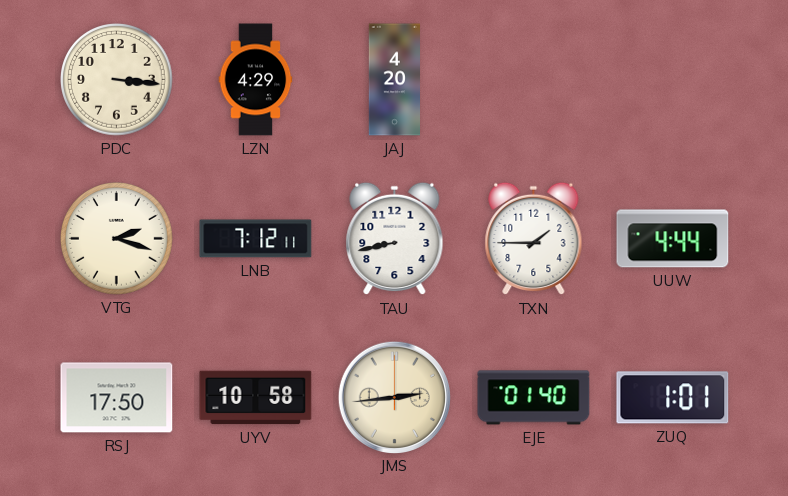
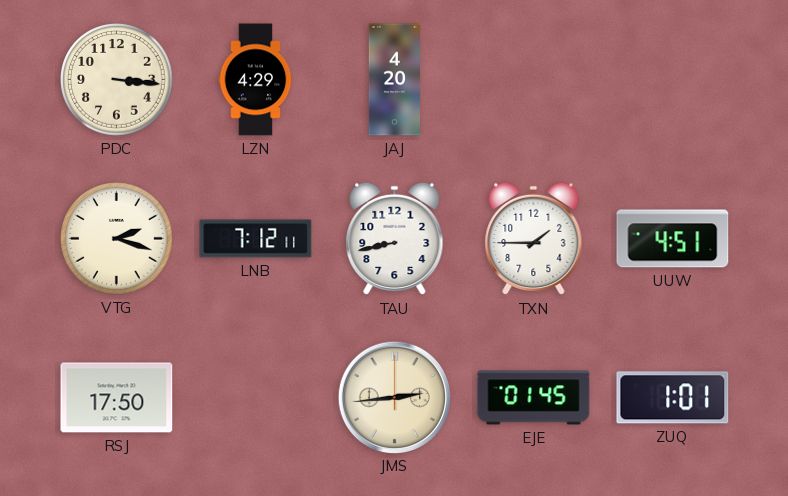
UUW: 4:44 -> 4:51
UYV: 10:58 -> none
EJE: 01:40 -> 01:45
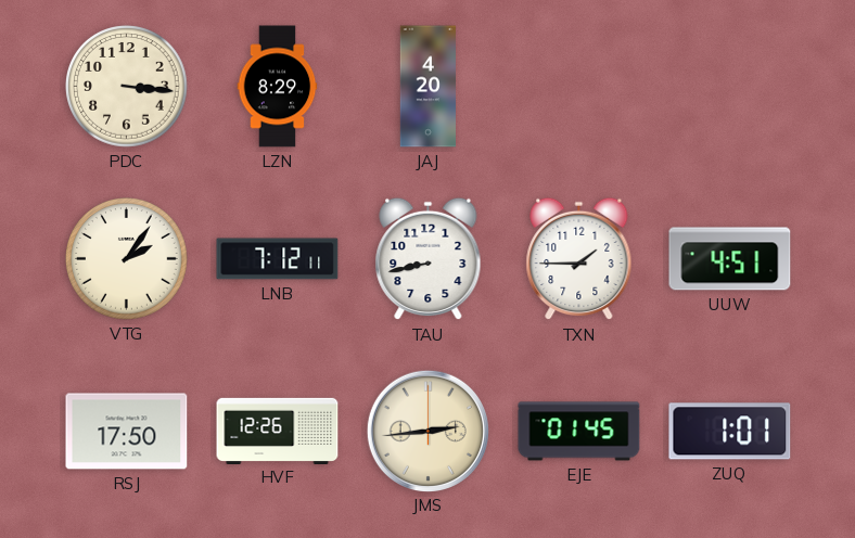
LZN: 4:29 -> 8:29
VTG: 2:18 -> 2:06
HVF: none -> 12:26
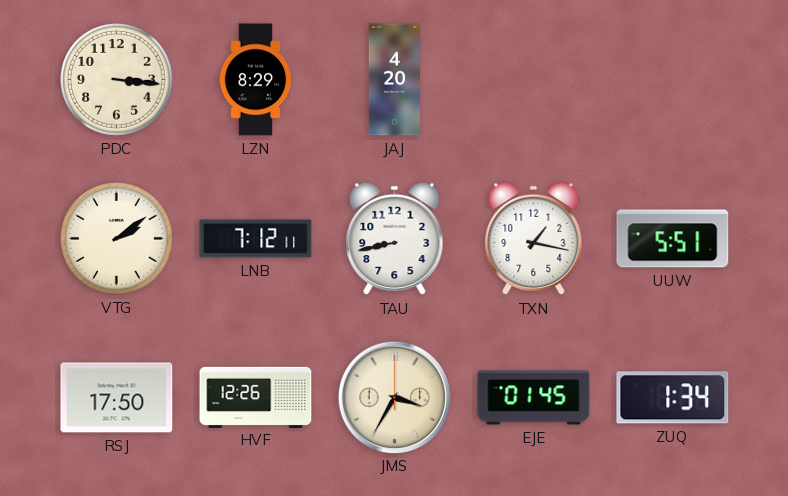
VTG: 2:06 -> 2:09
TXN: 1:45 -> 1:17
UUW: 4:51 -> 5:51
JMS: 2:44 -> 3:35
ZUQ: 1:01 -> 1:34
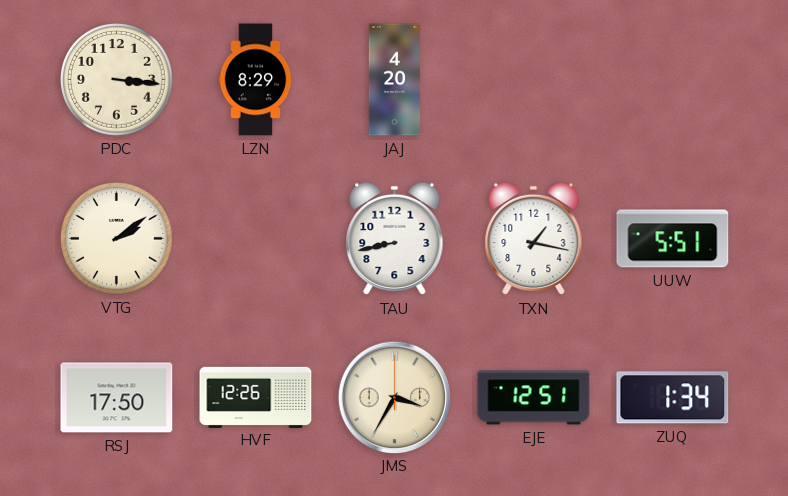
LNB: 7:12 -> none
EJE: 01:45 -> 12:51
